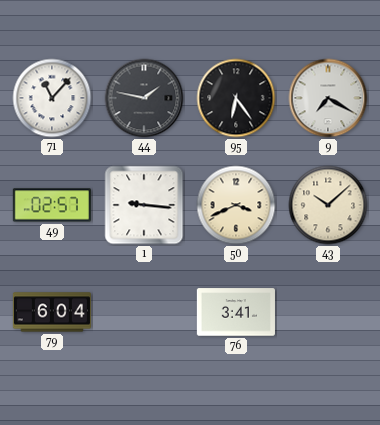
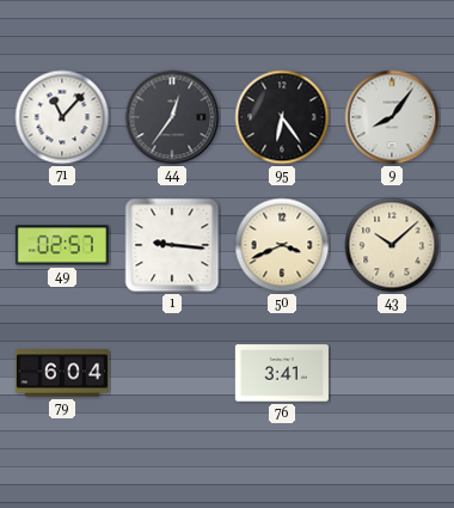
44: 1:47 -> 12:36
9: 7:20 -> 8:06
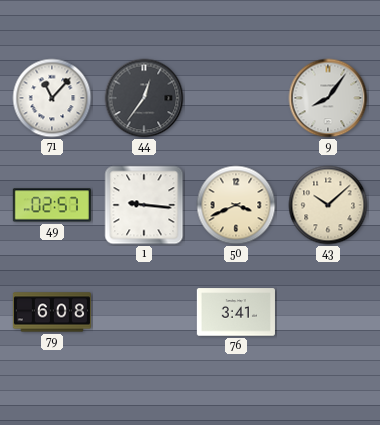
95: 6:24 -> none
79: 6:04 -> 6:08
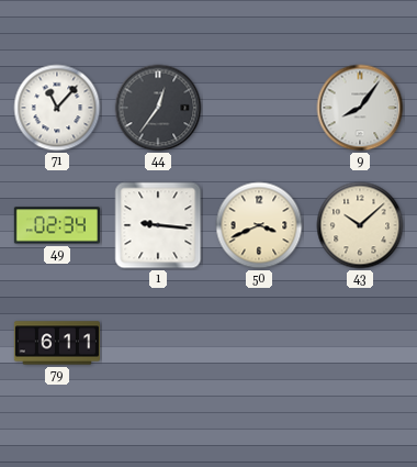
49: 02:57 -> 02:34
79: 6:08 -> 6:11
76: 3:41 -> none
